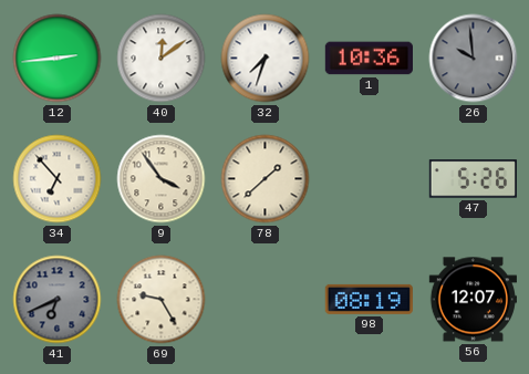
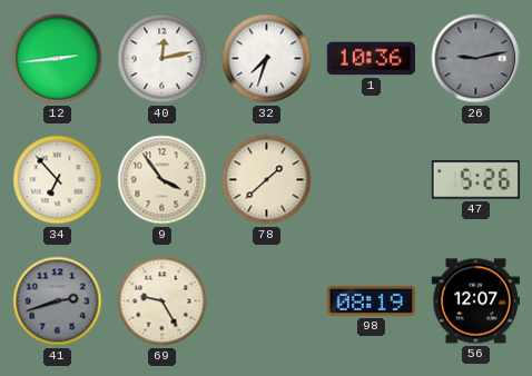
40: 12:09 -> 12:13
26: 9:59 -> 9:13
41: 6:41 -> 2:42
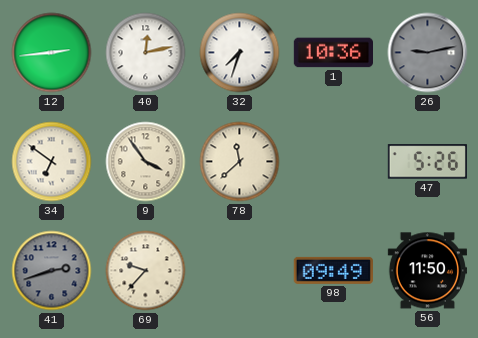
34: 6:53 -> 6:51
78: 1:38 -> 11:38
69: 9:25 -> 9:37
98: 08:19 -> 09:49
56: 12:07 -> 11:50
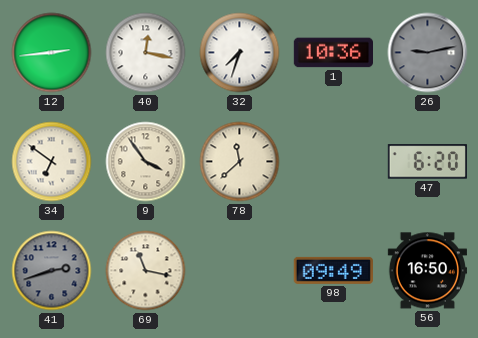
40: 12:13 -> 12:17
47: 5:26 -> 6:20
69: 9:37 -> 11:17
56: 11:50 -> 16:50
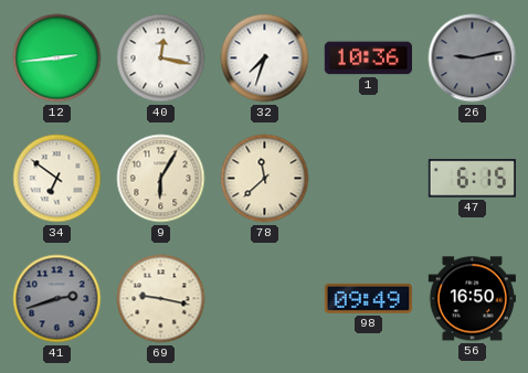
9: 3:54 -> 6:05
47: 6:20 -> 6:15
69: 11:17 -> 9:17
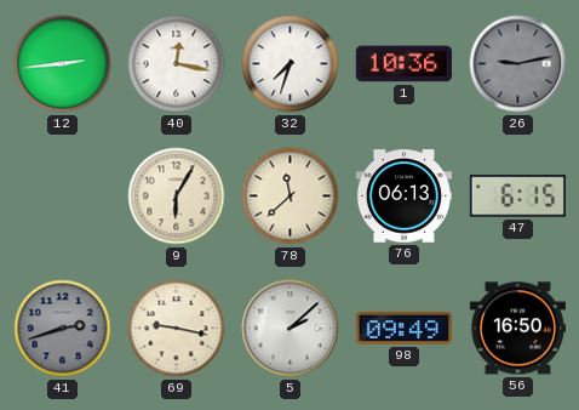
34: 6:51 -> none
76: none -> 06:13
5: none -> 2:08
